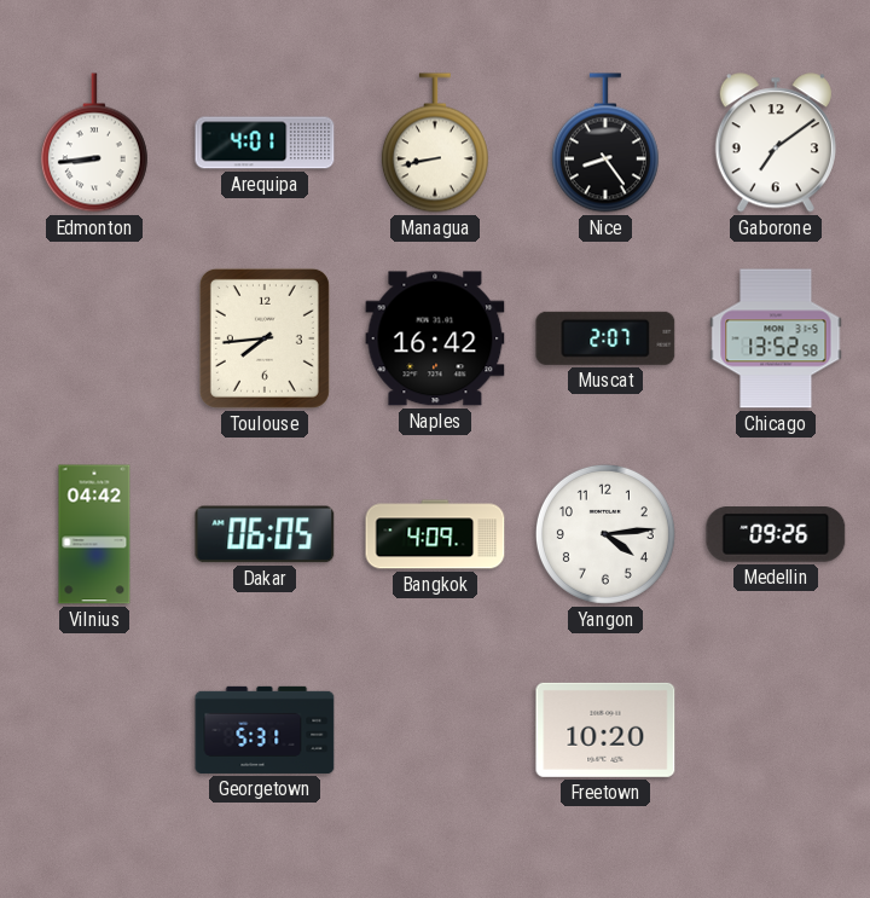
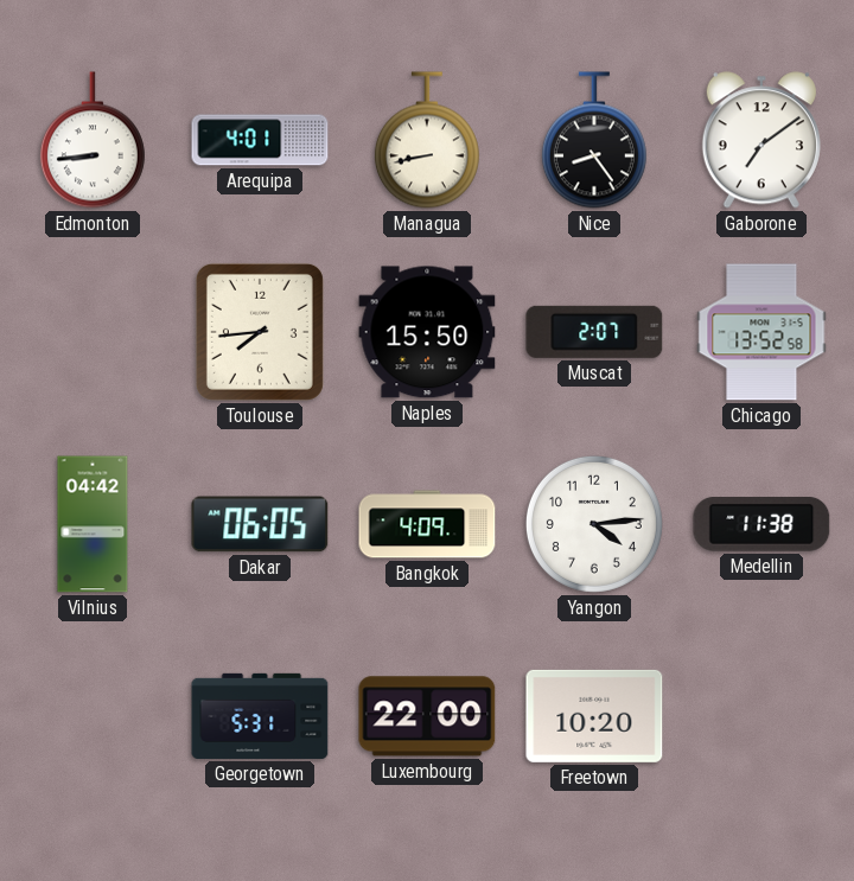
Naples: 16:42 -> 15:50
Medellin: 09:26 -> 11:38
Luxembourg: none -> 22:00
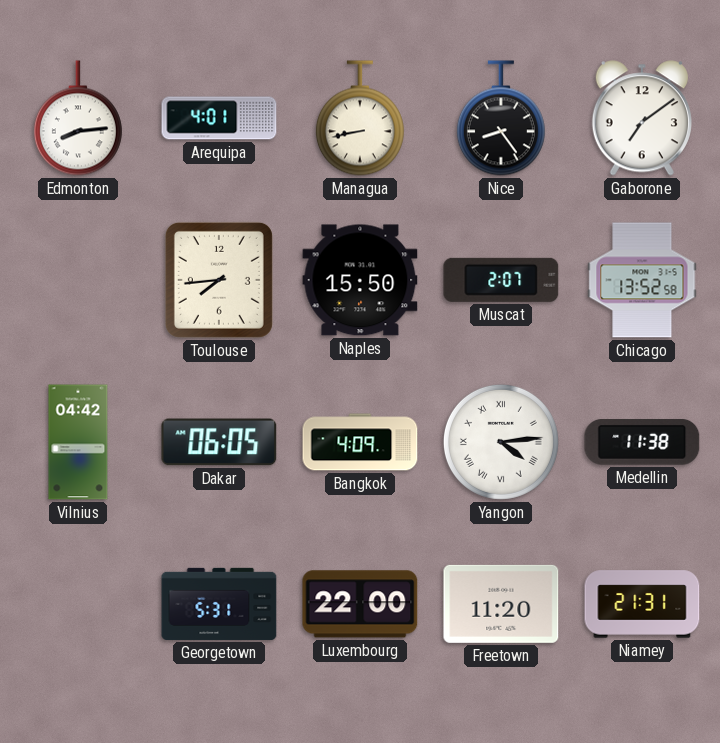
Edmonton: 8:44 -> 8:14
Yangon numerals: Arabic -> Roman
Freetown: 10:20 -> 11:20
Niamey: none -> 21:31
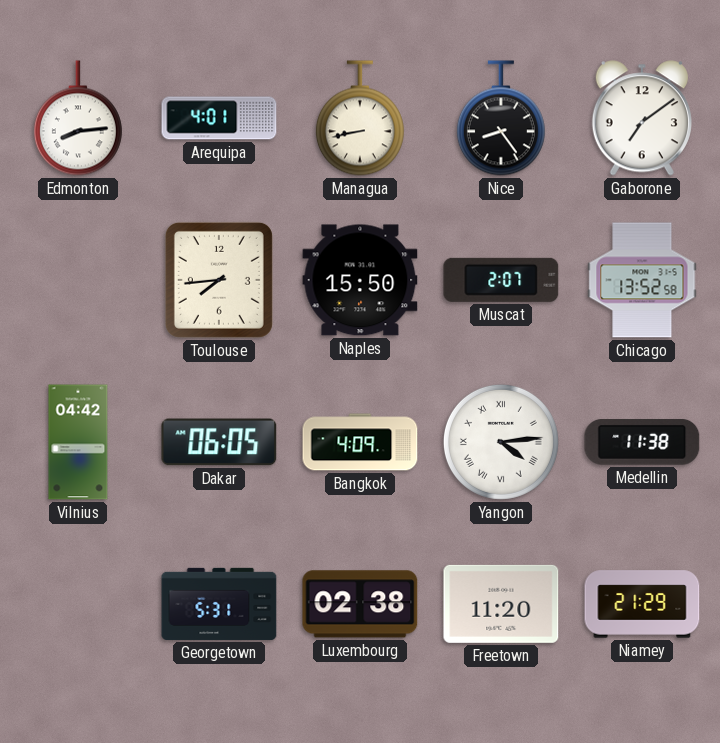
Luxembourg: 22:00 -> 02:38
Niamey: 21:31 -> 21:29
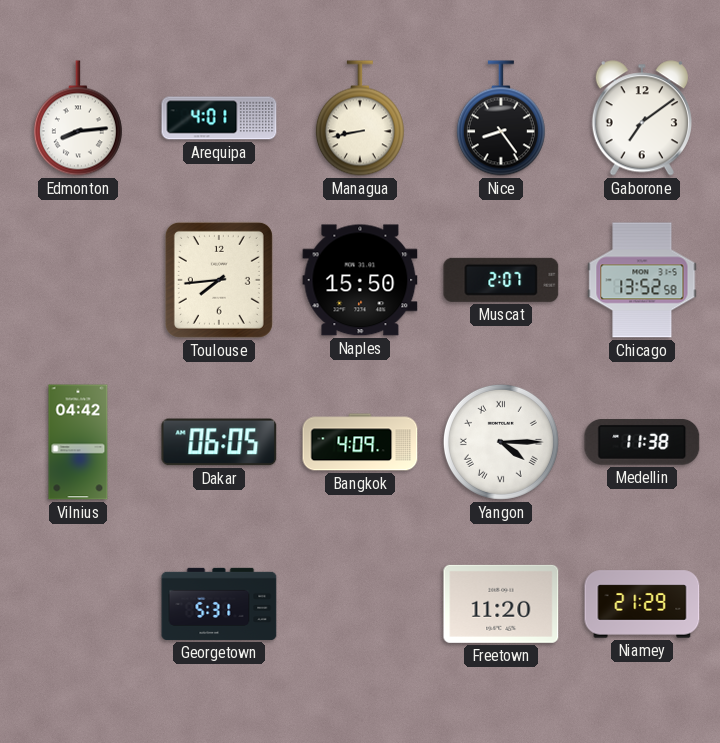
Yangon: 4:14 -> 4:15
Luxembourg: 02:38 -> none
